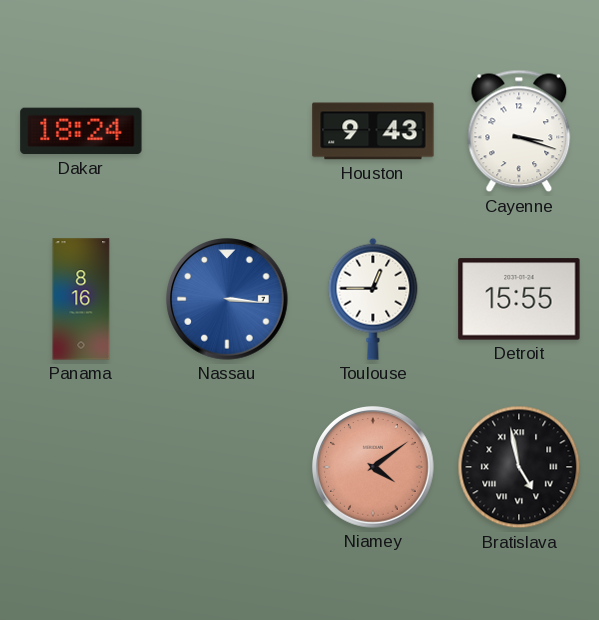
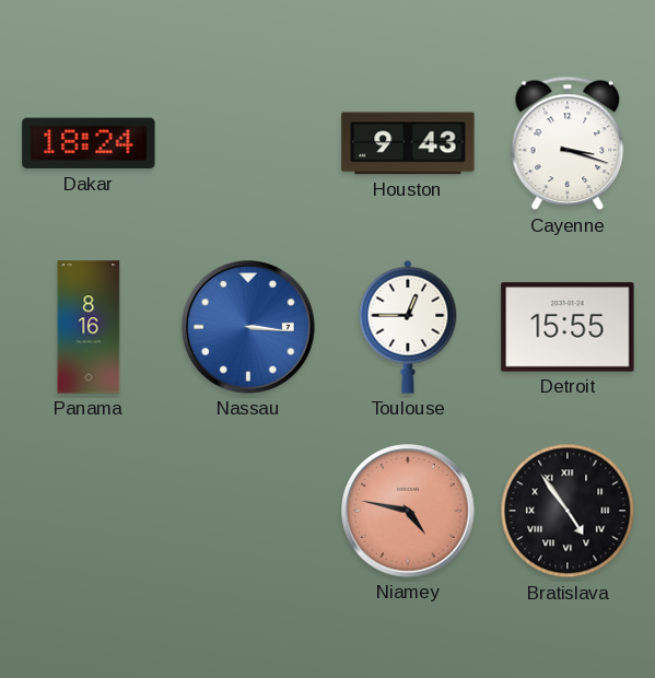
Niamey: 4:09 -> 4:47
Bratislava: 4:58 -> 4:54
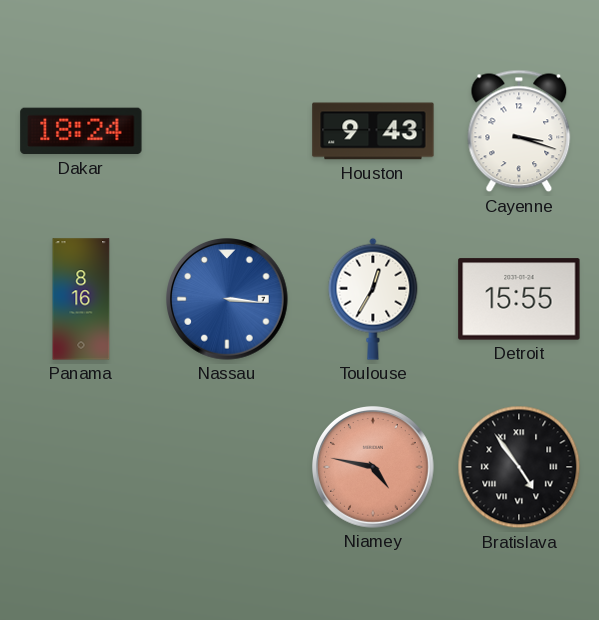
Toulouse: 12:45 -> 12:35
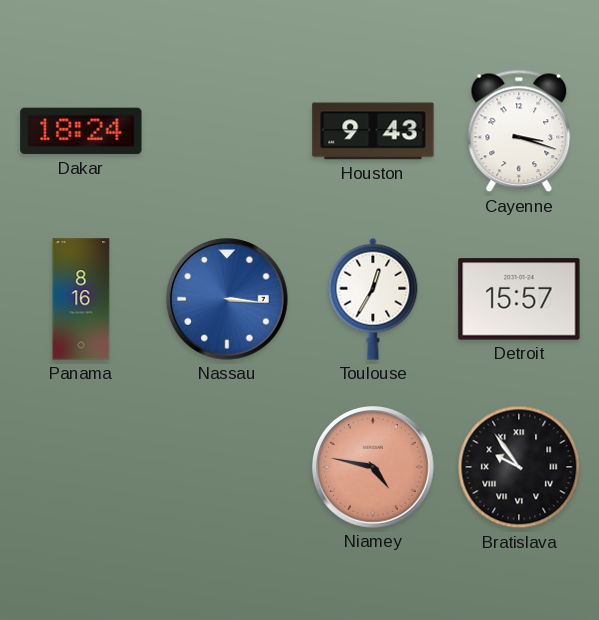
Detroit: 15:55 -> 15:57
Bratislava: 4:54 -> 9:54
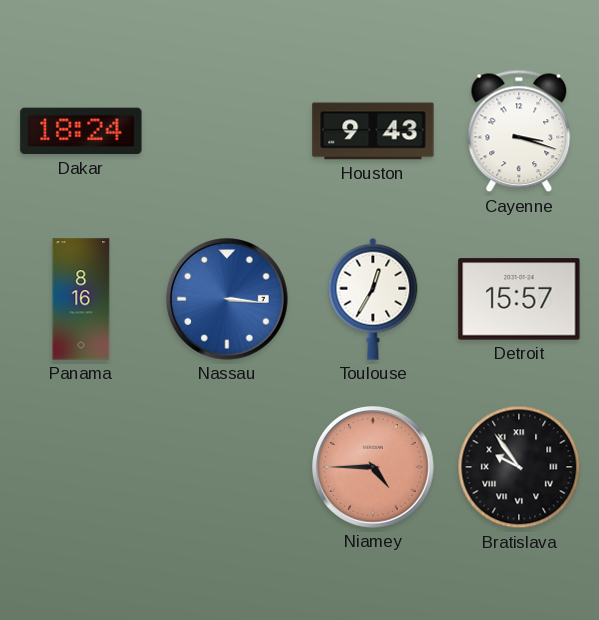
Niamey: 4:47 -> 4:45
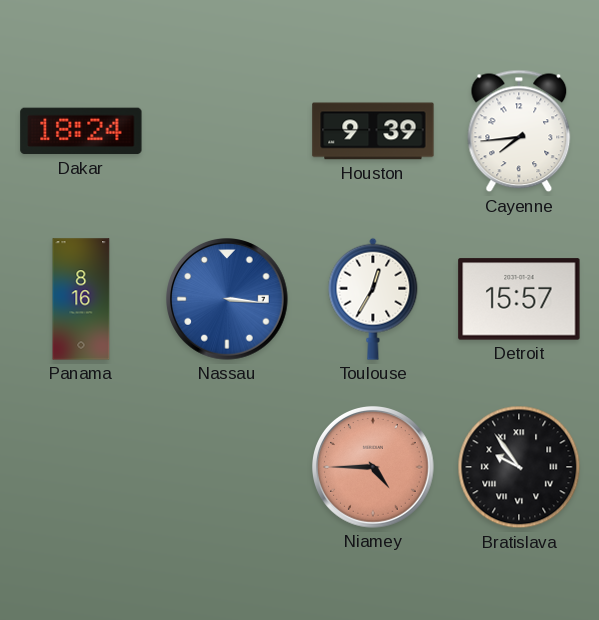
Houston: 9:43 -> 9:39
Cayenne: 3:18 -> 7:44
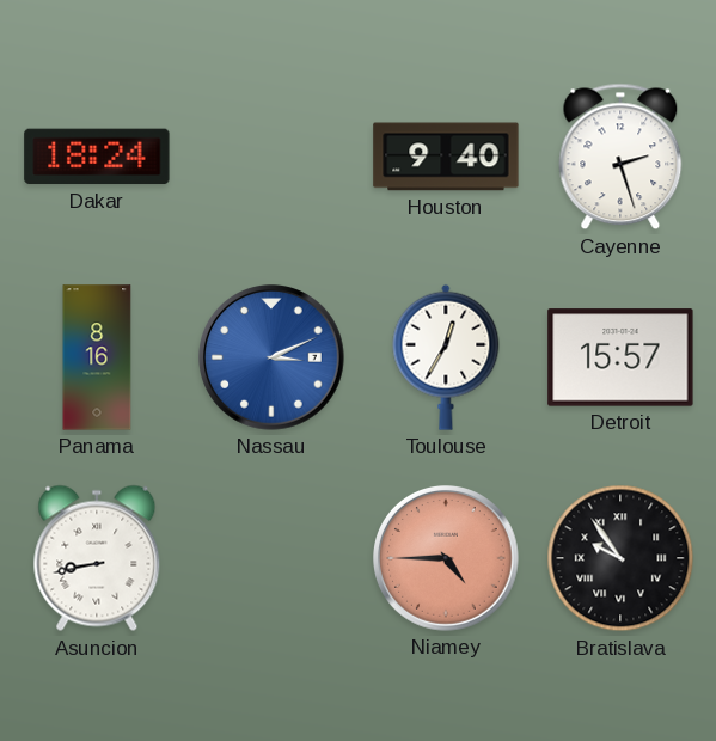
Houston: 9:39 -> 9:40
Cayenne: 7:44 -> 2:27
Nassau: 3:16 -> 3:11
Asuncion: none -> 8:43
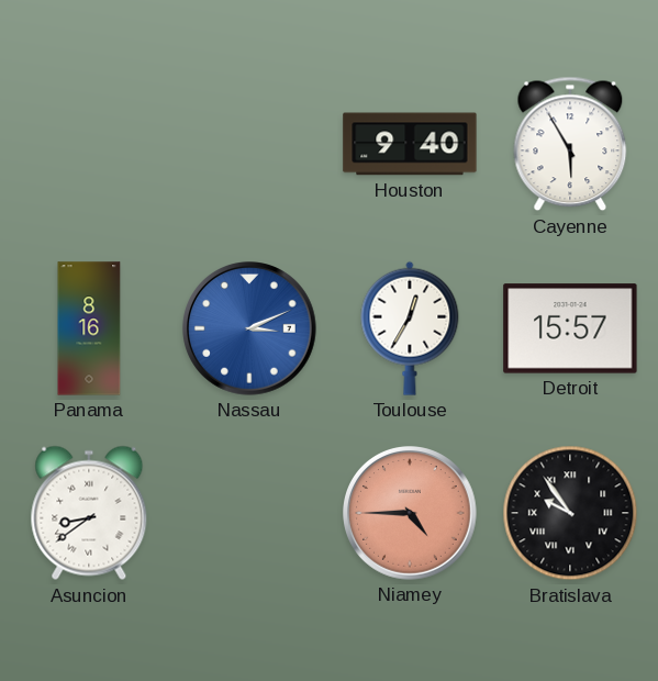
Dakar: 18:24 -> none
Cayenne: 2:27 -> 5:55
Asuncion: 8:43 -> 8:39
